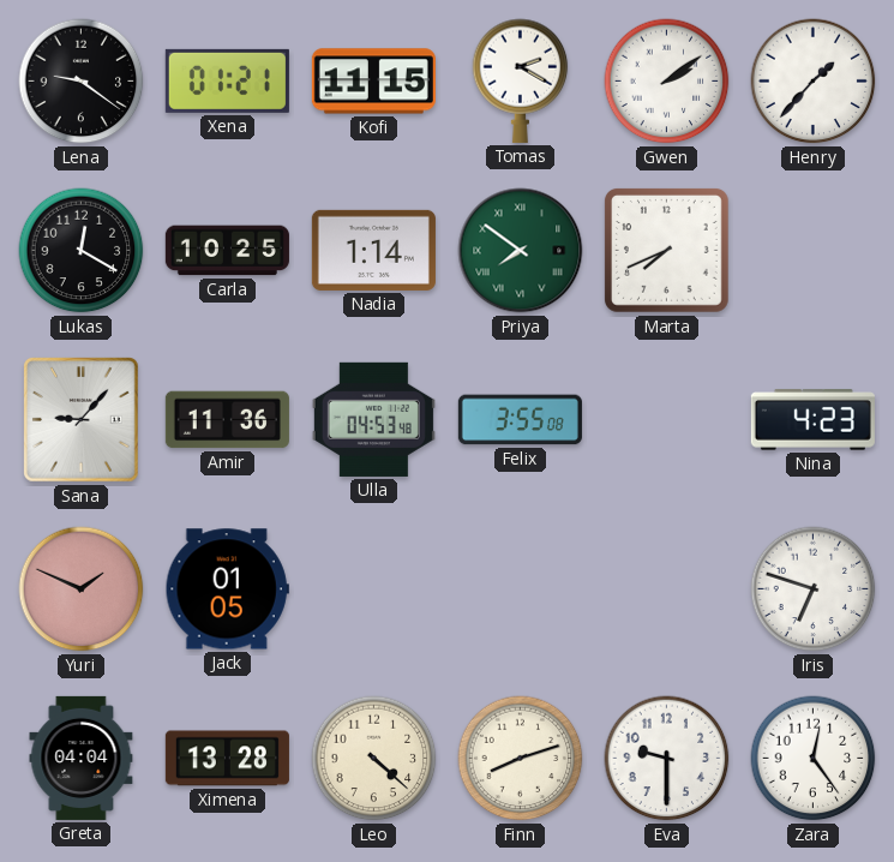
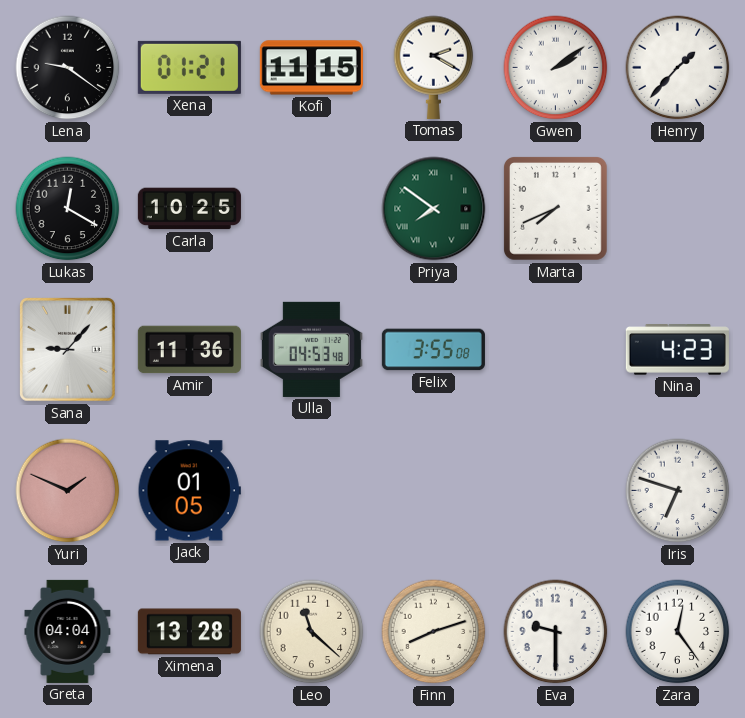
Nadia: 1:14 -> none
Leo: 4:22 -> 11:22
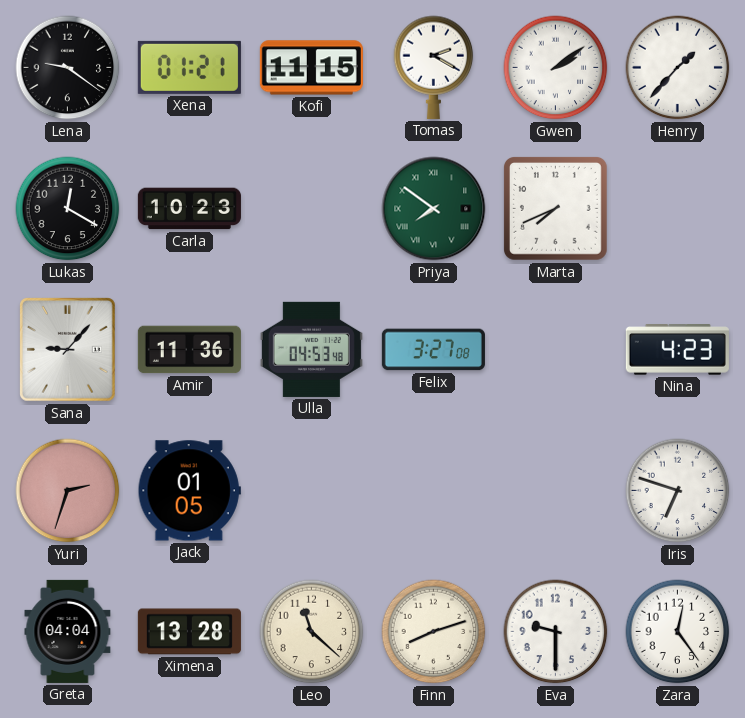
Carla: 10:25 -> 10:23
Felix: 3:55 -> 3:27
Yuri: 1:49 -> 2:33
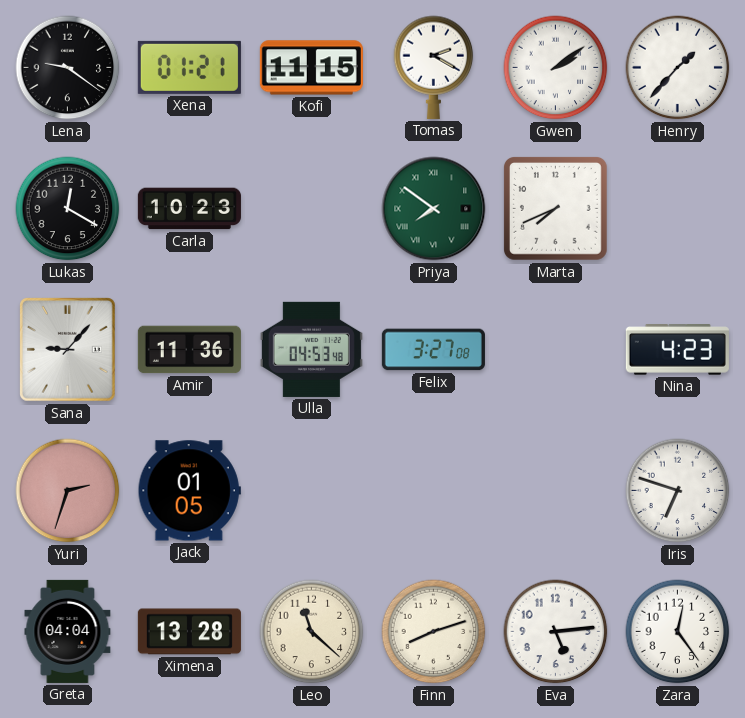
Eva: 9:30 -> 5:14
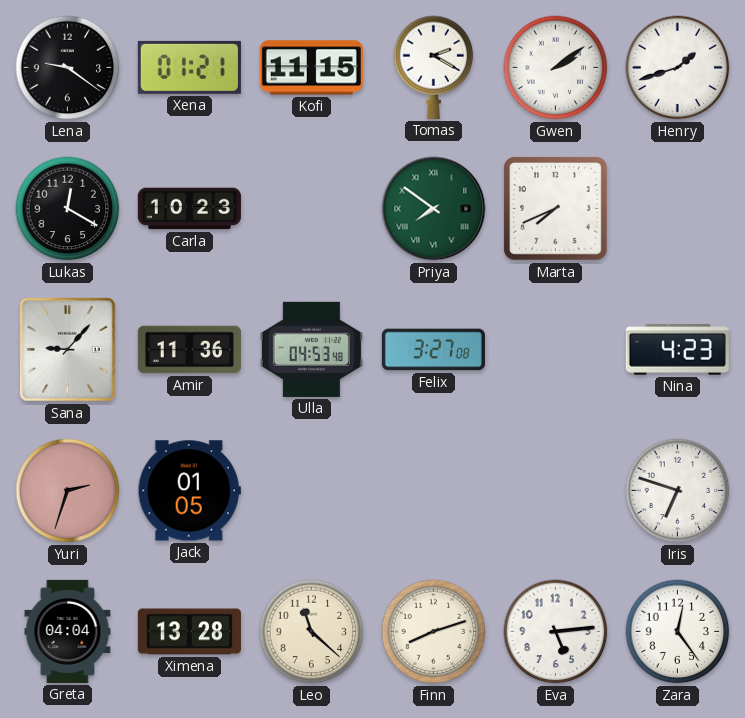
Henry: 1:37 -> 1:42
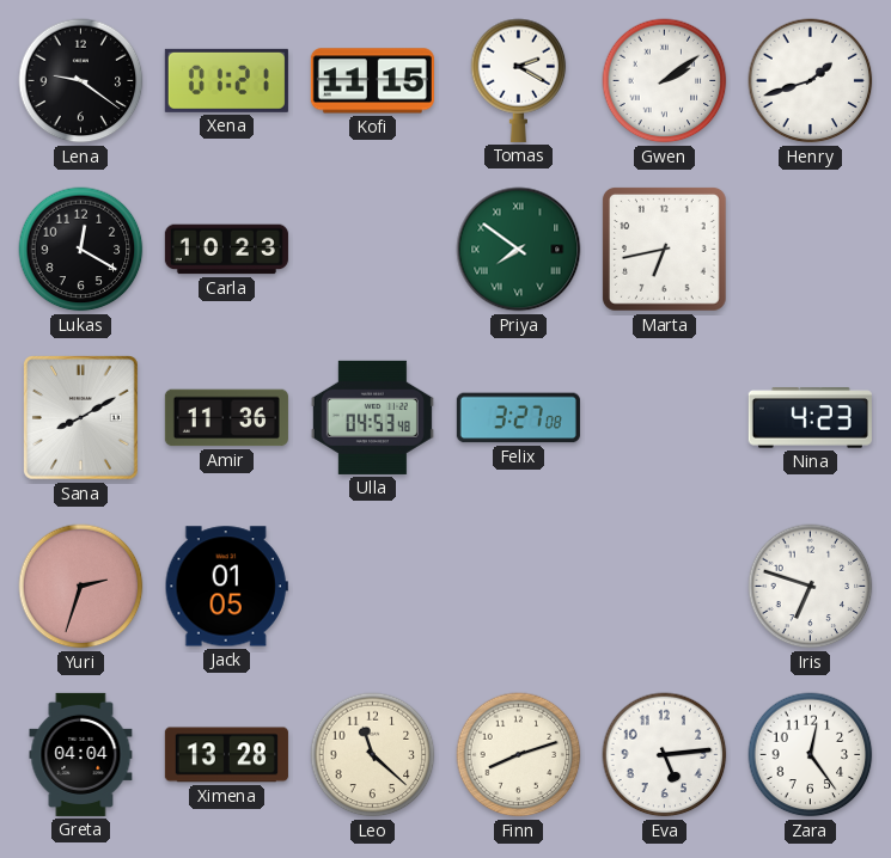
Marta: 7:41 -> 6:43
Sana: 9:07 -> 8:10
